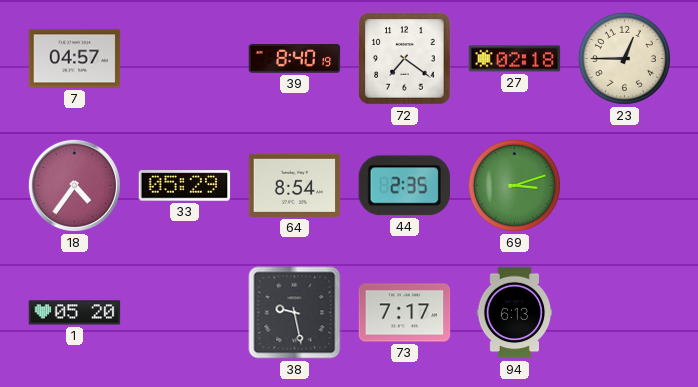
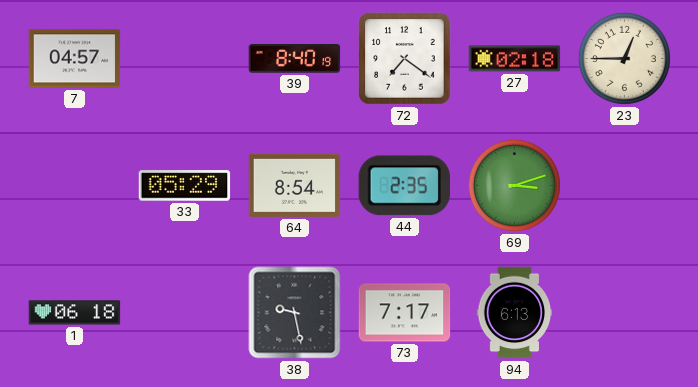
18: 4:36 -> none
1: 05:20 -> 06:18
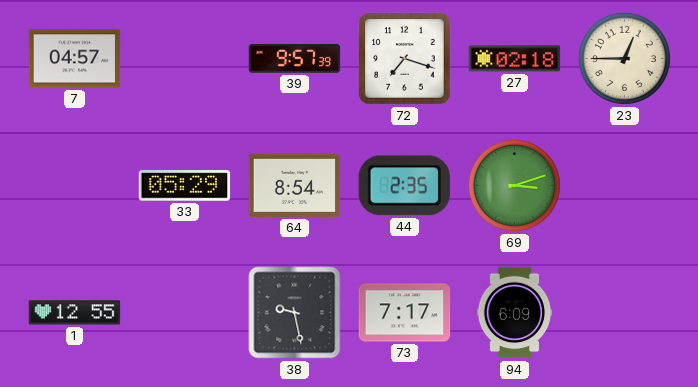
39: 8:40 -> 9:57
72: 7:21 -> 7:18
1: 06:18 -> 12:55
94: 6:13 -> 6:09
